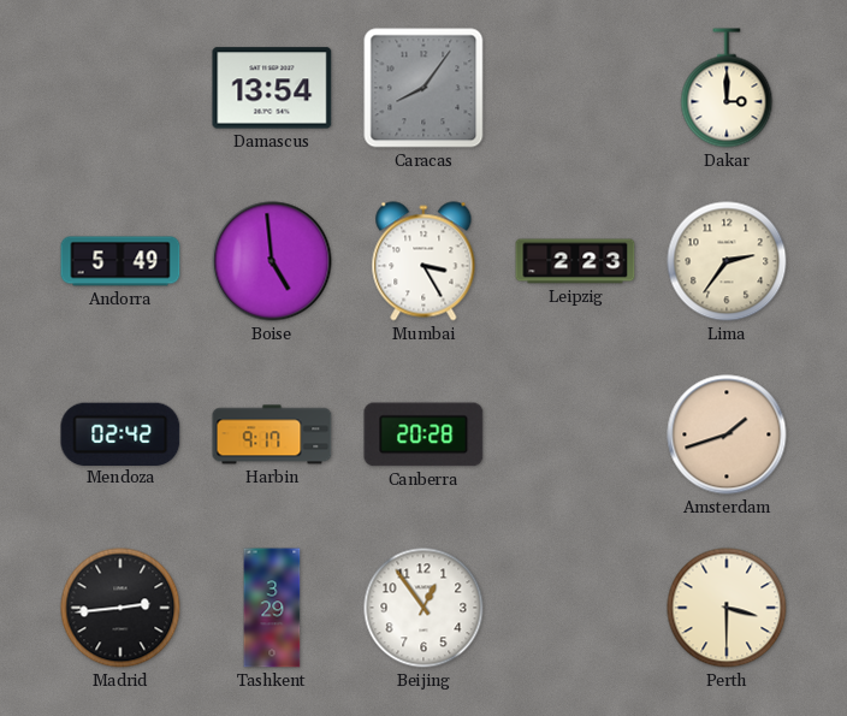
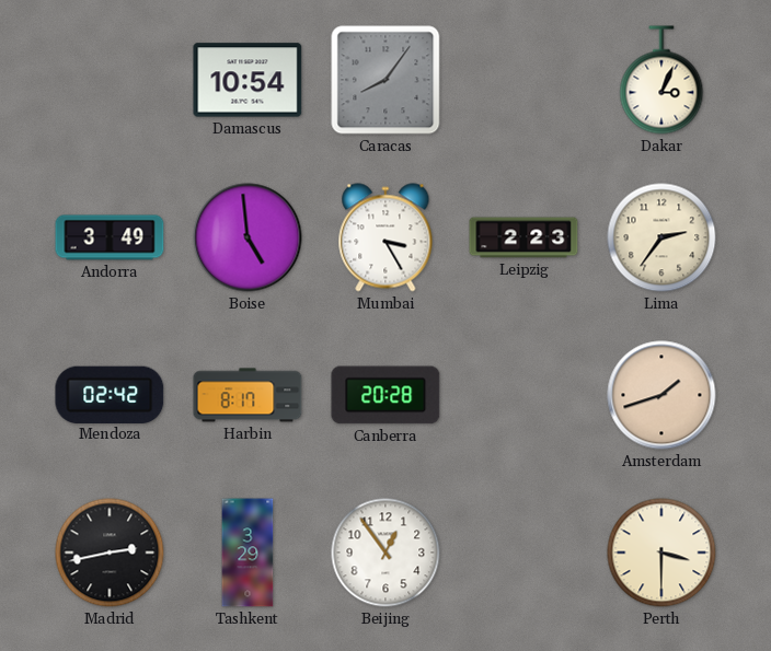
Damascus: 13:54 -> 10:54
Dakar: 3:00 -> 3:04
Andorra: 5:49 -> 3:49
Harbin: 9:17 -> 8:17
Madrid: 2:44 -> 2:43
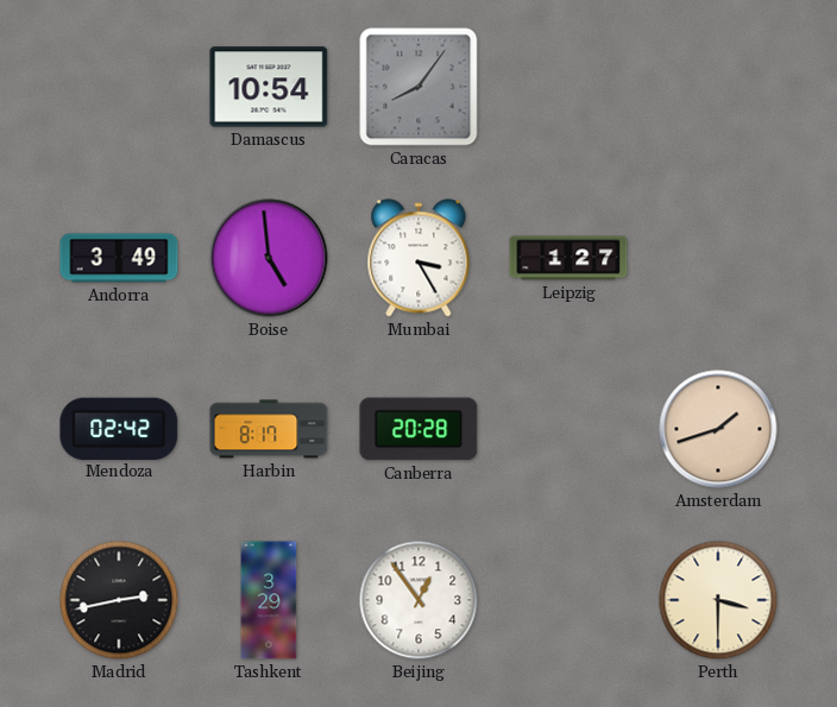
Dakar: 3:04 -> none
Leipzig: 2:23 -> 1:27
Lima: 2:36 -> none
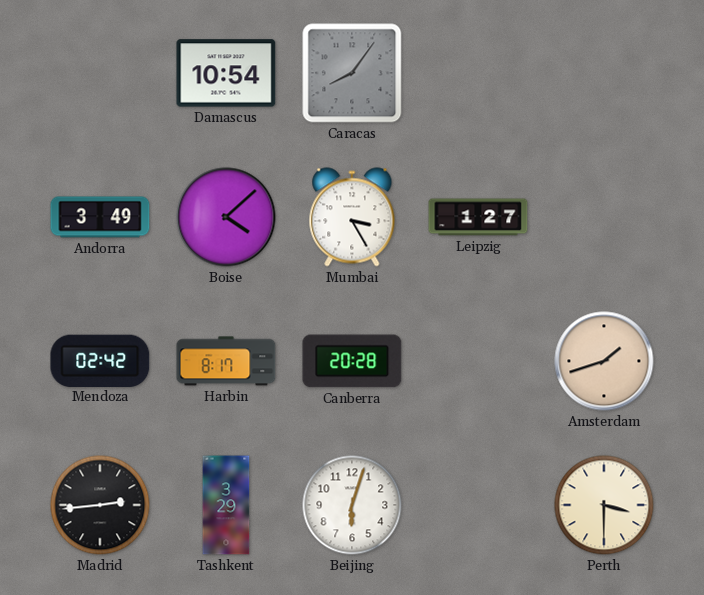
Boise: 4:59 -> 4:08
Madrid: 2:43 -> 2:44
Beijing: 12:54 -> 6:03
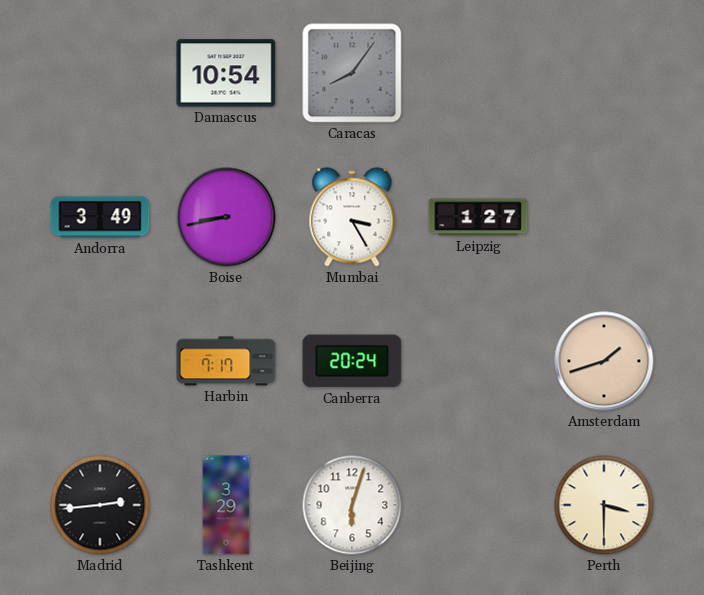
Boise: 4:08 -> 8:43
Mendoza: 02:42 -> none
Harbin: 8:17 -> 7:17
Canberra: 20:28 -> 20:24
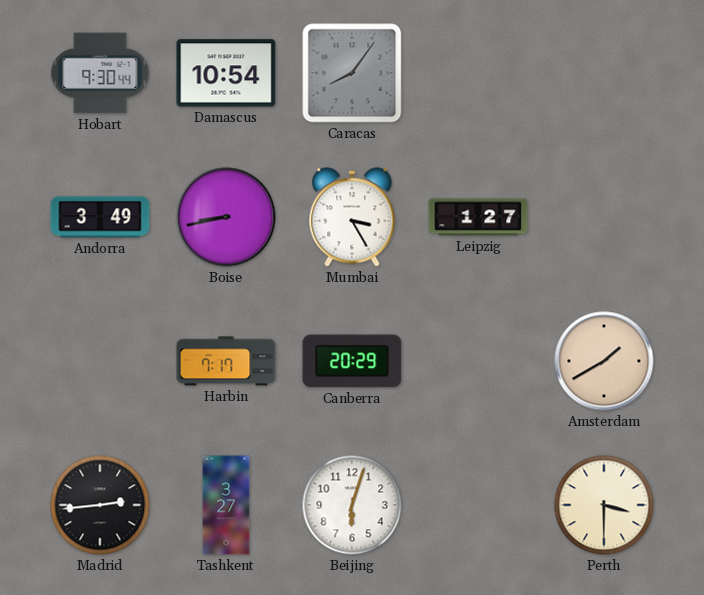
Hobart: none -> 9:30
Canberra: 20:24 -> 20:29
Amsterdam: 1:42 -> 1:40
Tashkent: 3:29 -> 3:27
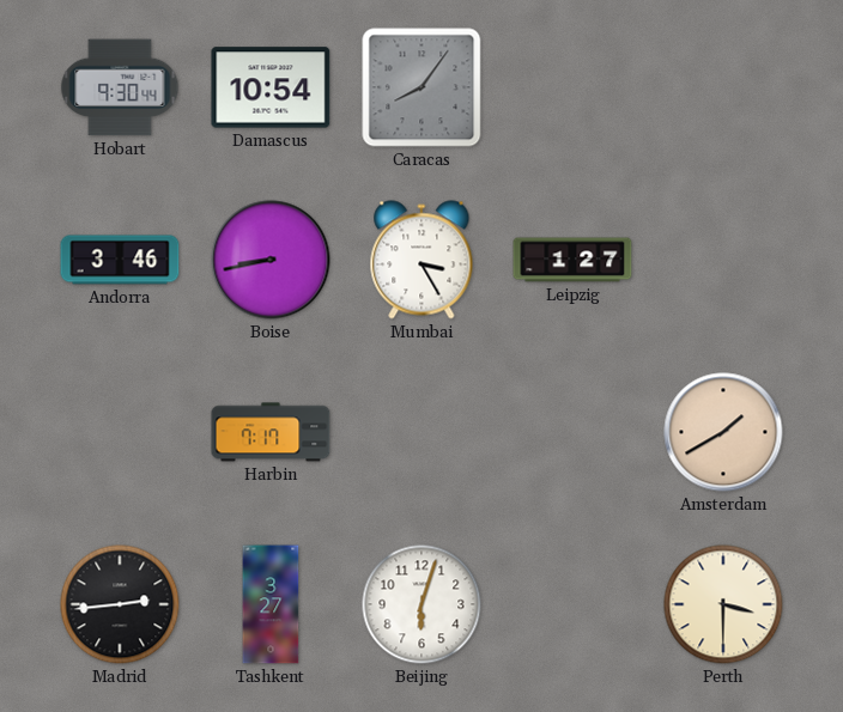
Andorra: 3:49 -> 3:46
Canberra: 20:29 -> none
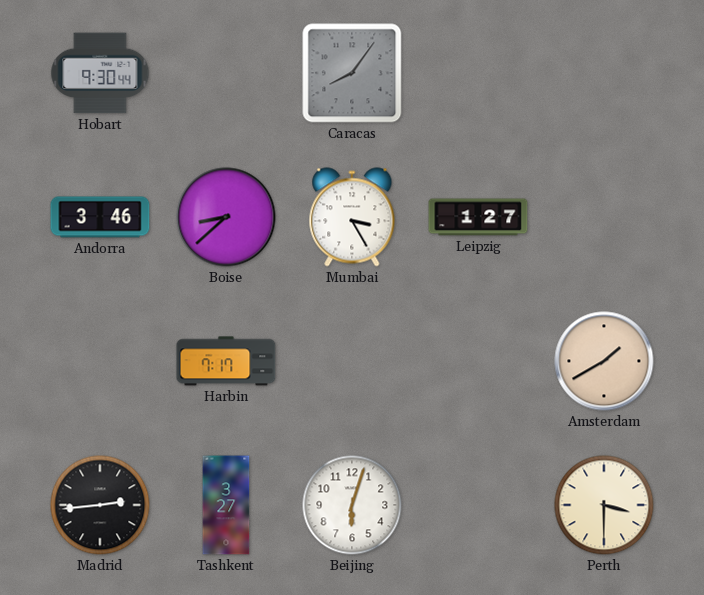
Damascus: 10:54 -> none
Boise: 8:43 -> 8:38
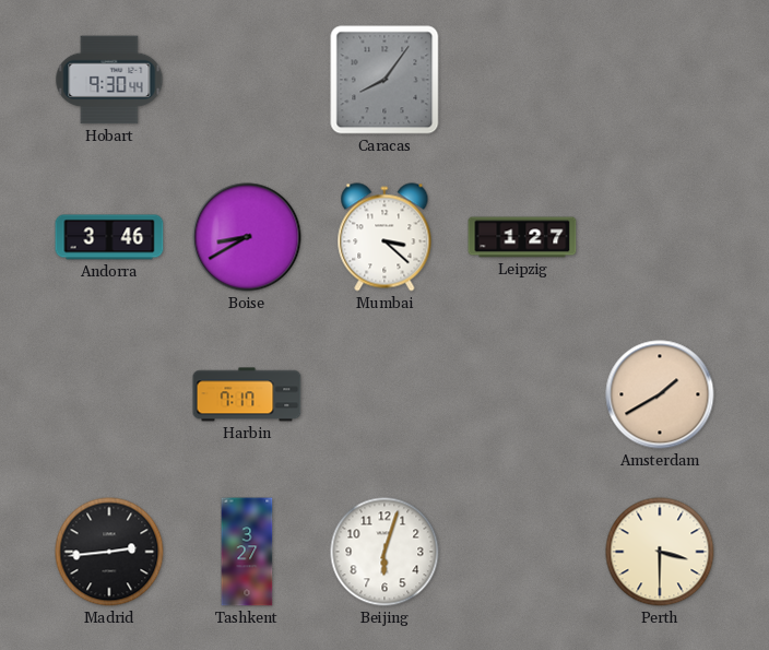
Boise: 8:38 -> 8:40
Mumbai: 3:25 -> 3:22
